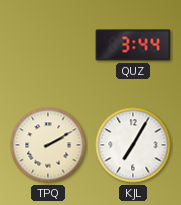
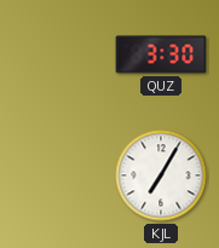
QUZ: 3:44 -> 3:30
TPQ: 2:10 -> none
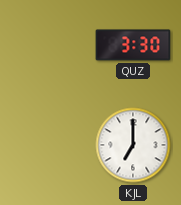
KJL: 7:05 -> 7:00
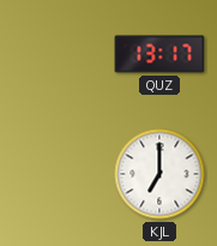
QUZ: 3:30 -> 13:17
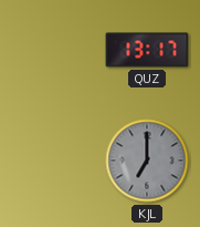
KJL dial: white -> grey
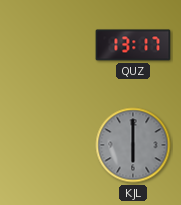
KJL: 7:00 -> 6:00
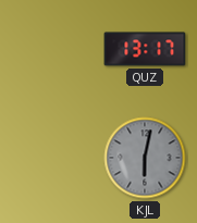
KJL: 6:00 -> 6:02
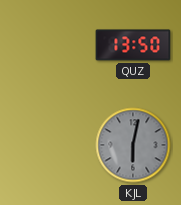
QUZ: 13:17 -> 13:50
